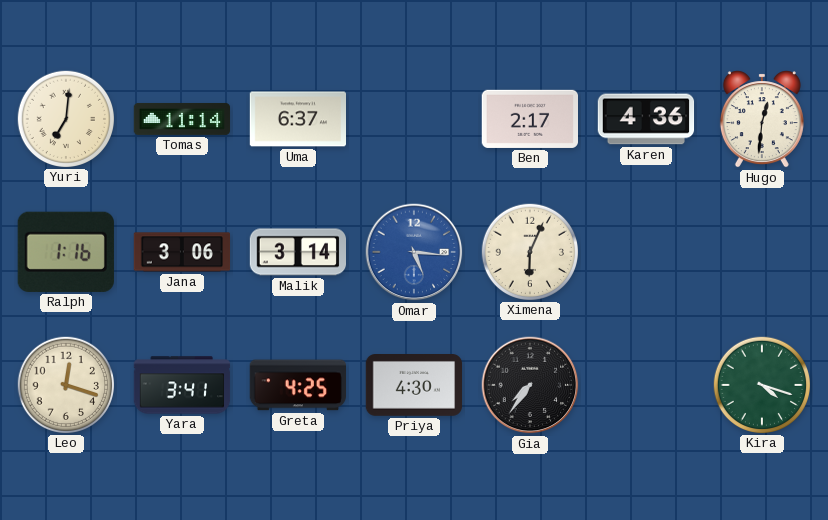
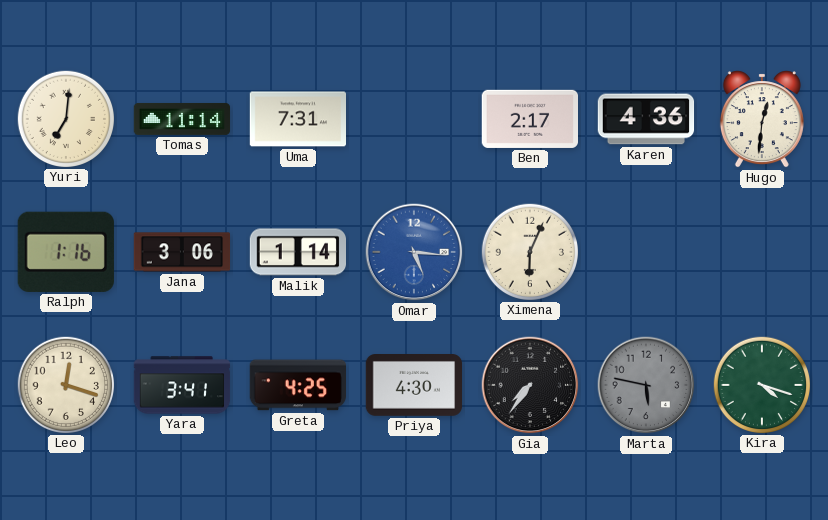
Uma: 6:37 -> 7:31
Malik: 3:14 -> 1:14
Marta: none -> 5:47
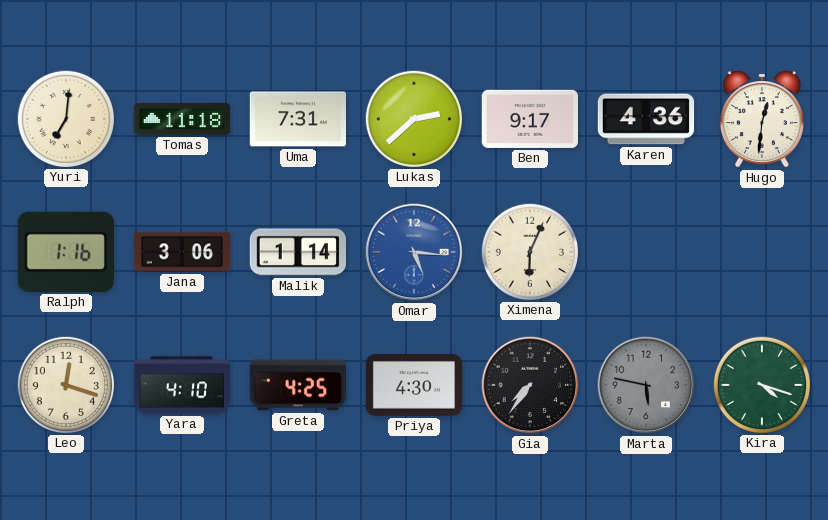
Tomas: 11:14 -> 11:18
Lukas: none -> 2:38
Ben: 2:17 -> 9:17
Yara: 3:41 -> 4:10
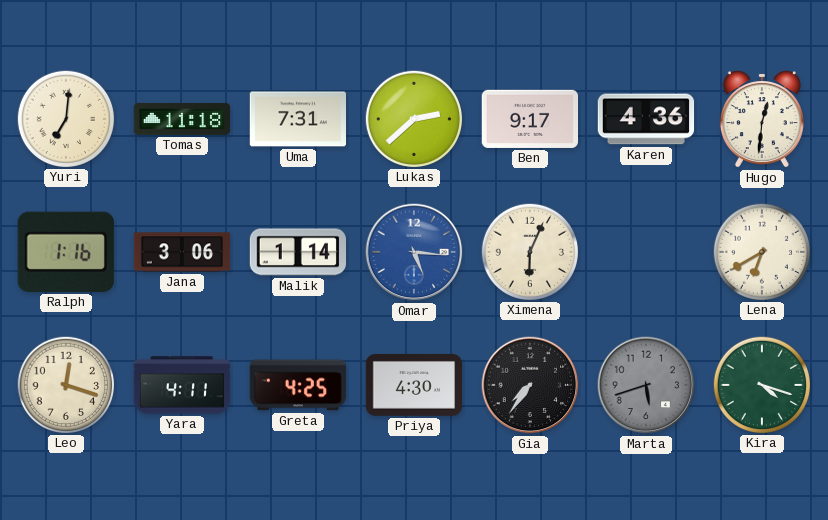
Lena: none -> 6:40
Yara: 4:10 -> 4:11
Marta: 5:47 -> 5:42
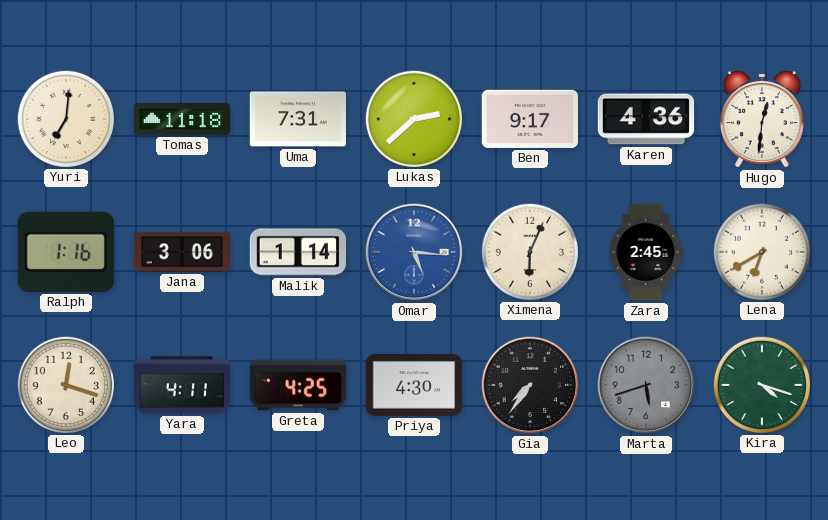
Zara: none -> 2:45
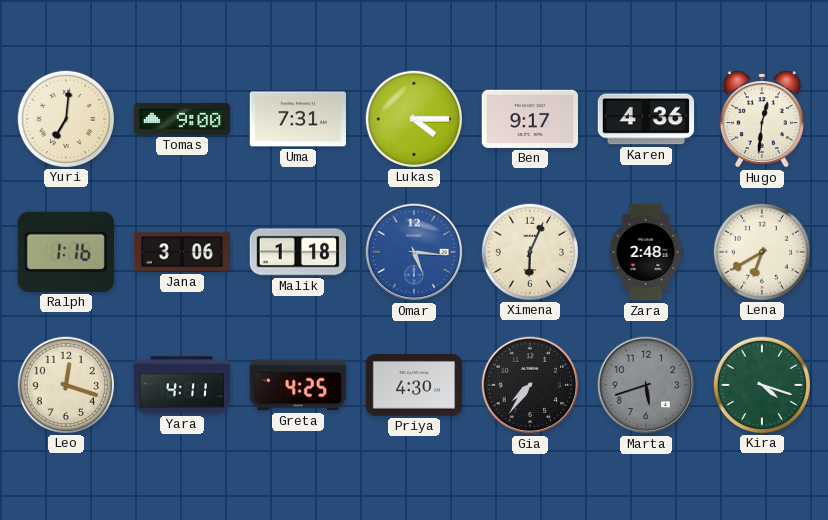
Tomas: 11:18 -> 9:00
Lukas: 2:38 -> 4:15
Malik: 1:14 -> 1:18
Zara: 2:45 -> 2:48
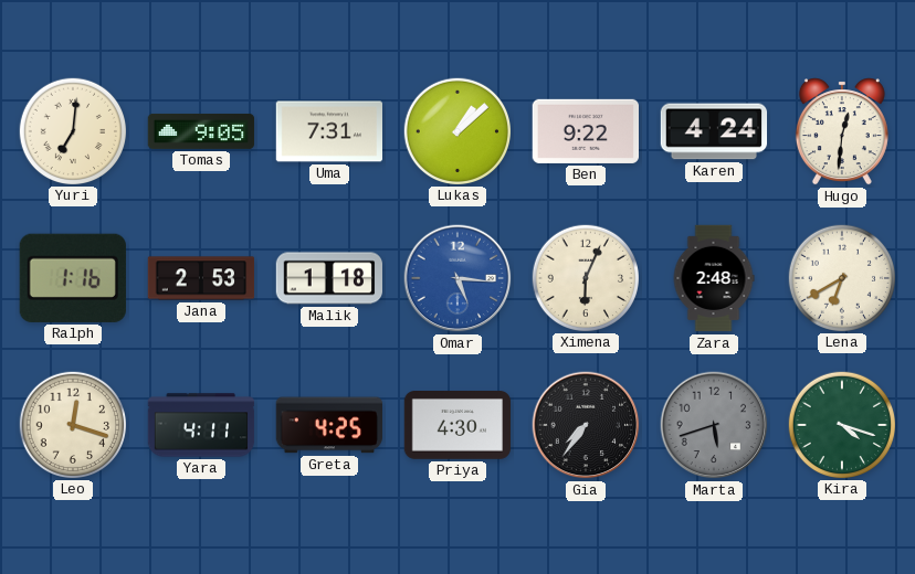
Tomas: 9:00 -> 9:05
Lukas: 4:15 -> 1:08
Ben: 9:17 -> 9:22
Karen: 4:36 -> 4:24
Jana: 3:06 -> 2:53
